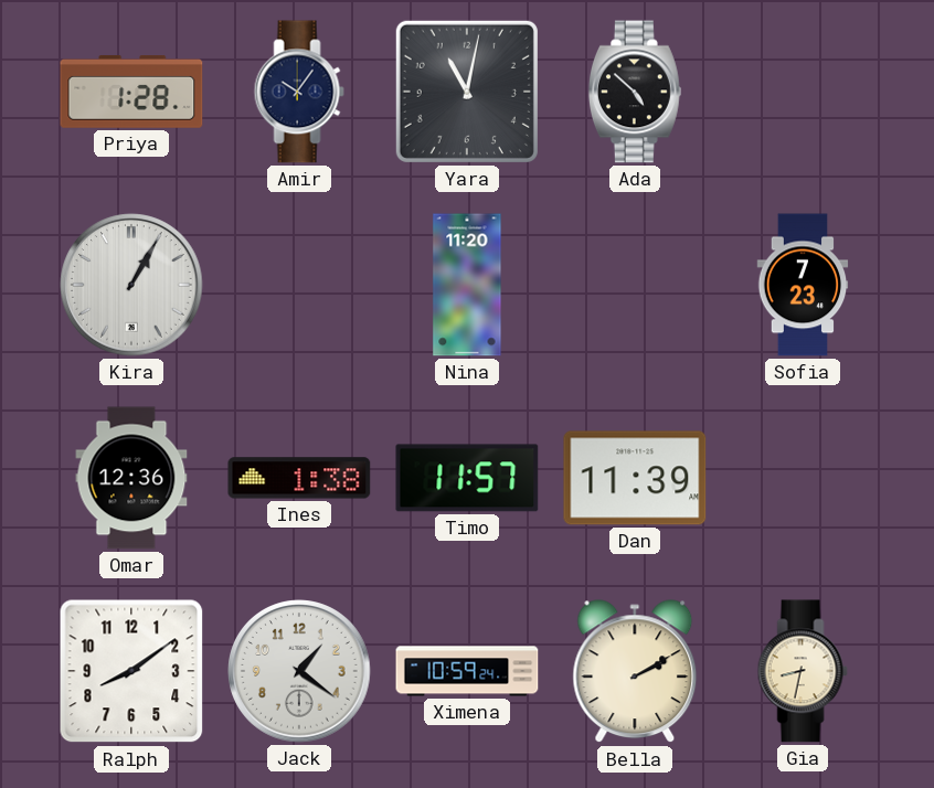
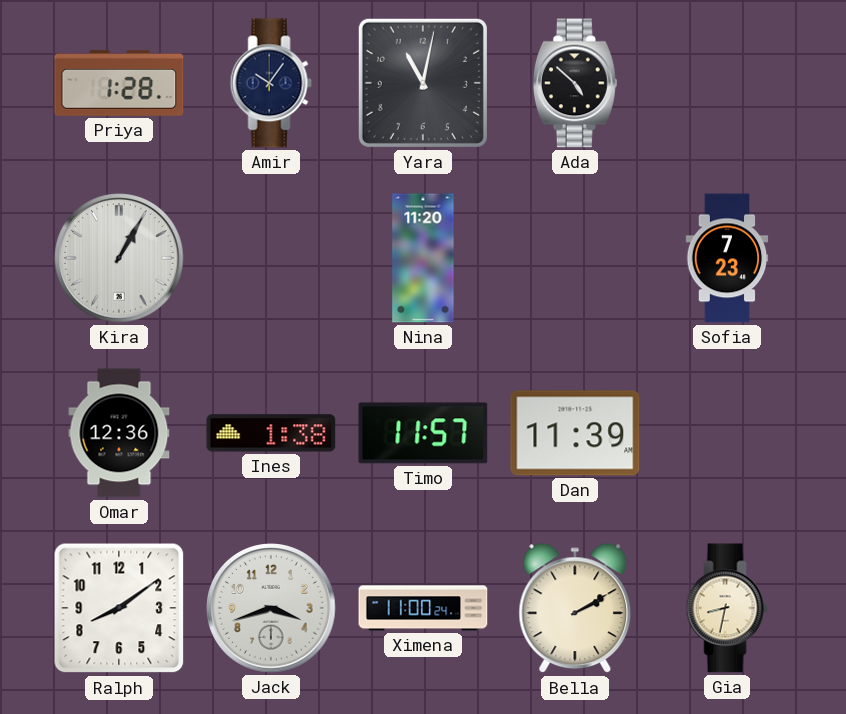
Jack: 1:21 -> 3:42
Ximena: 10:59 -> 11:00
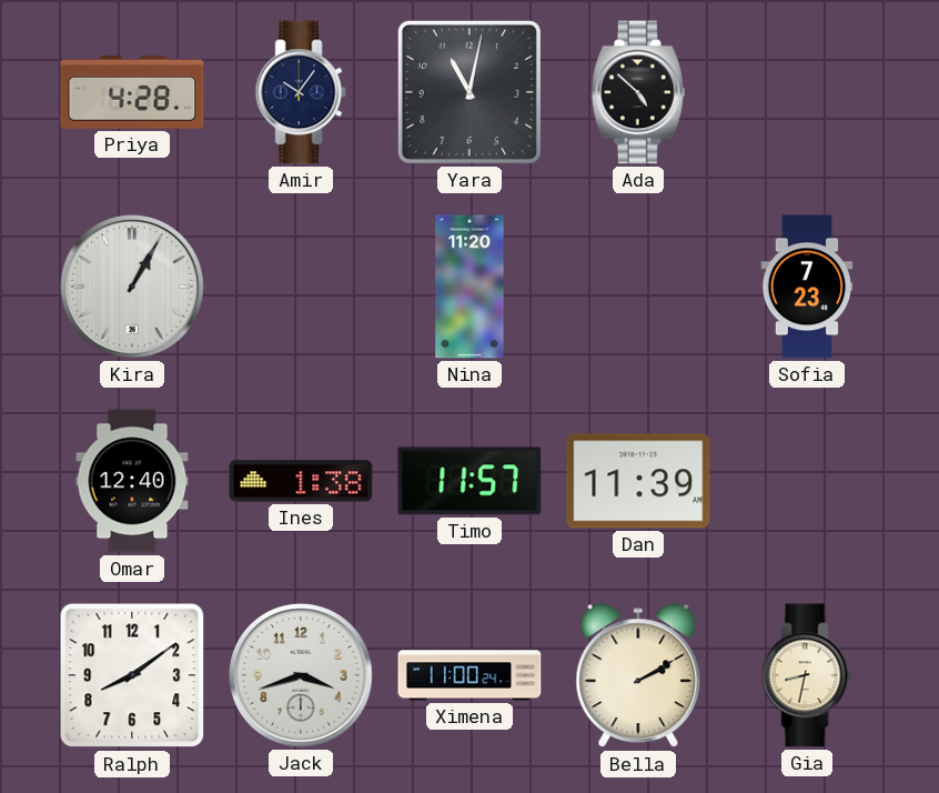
Priya: 1:28 -> 4:28
Omar: 12:36 -> 12:40
